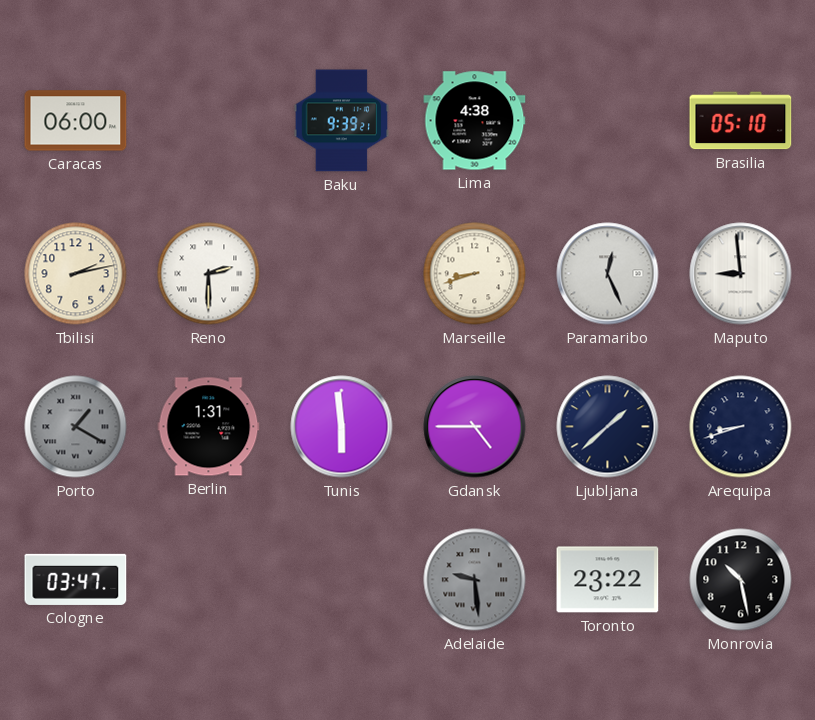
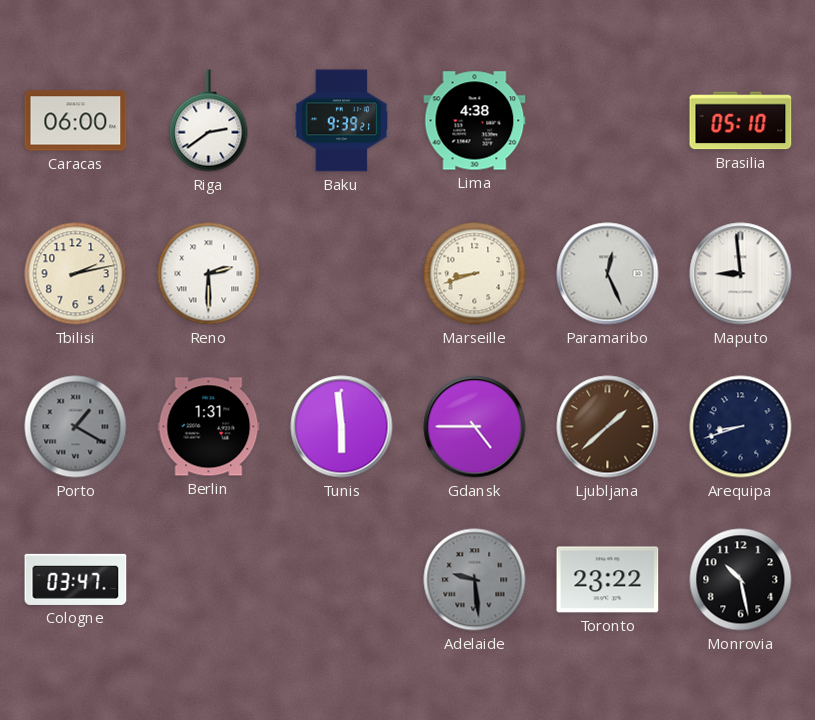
Riga: none -> 2:39
Ljubljana dial: navy -> brown
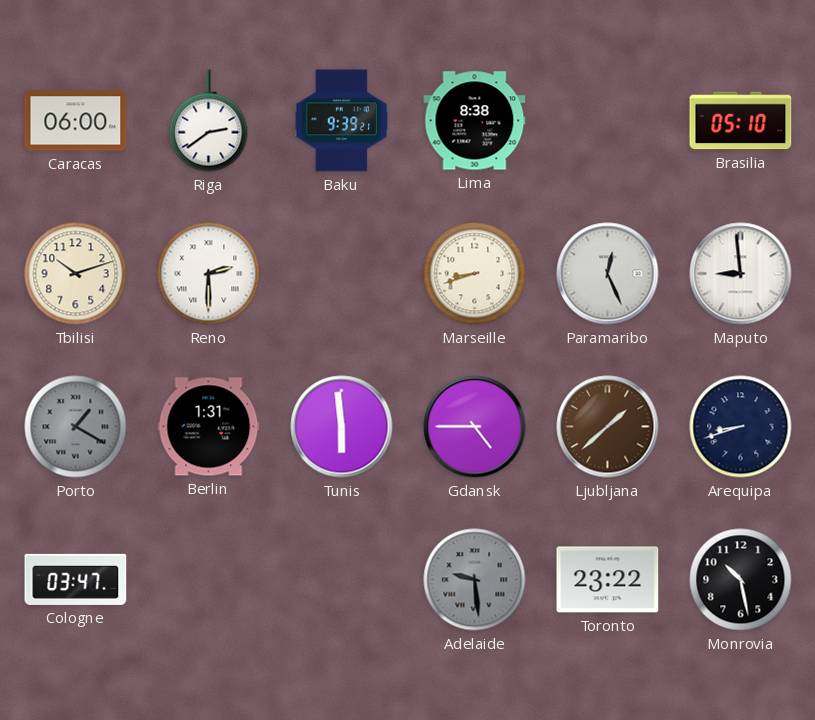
Lima: 4:38 -> 8:38
Tbilisi: 2:13 -> 10:12
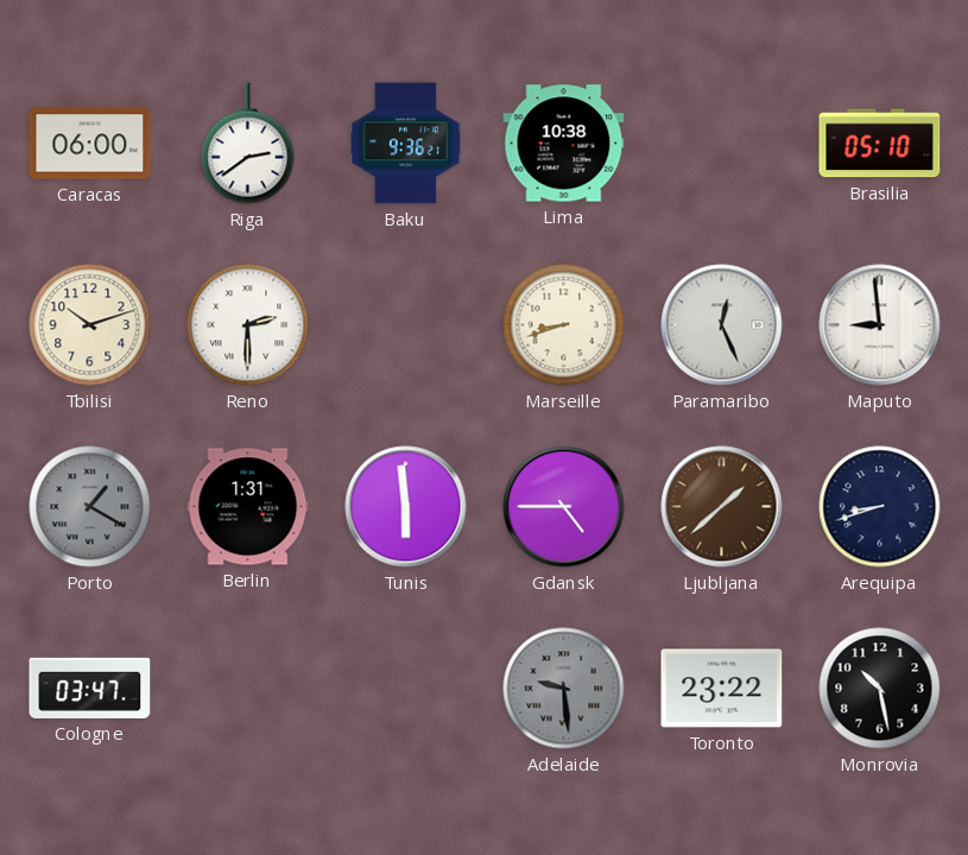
Baku: 9:39 -> 9:36
Lima: 8:38 -> 10:38
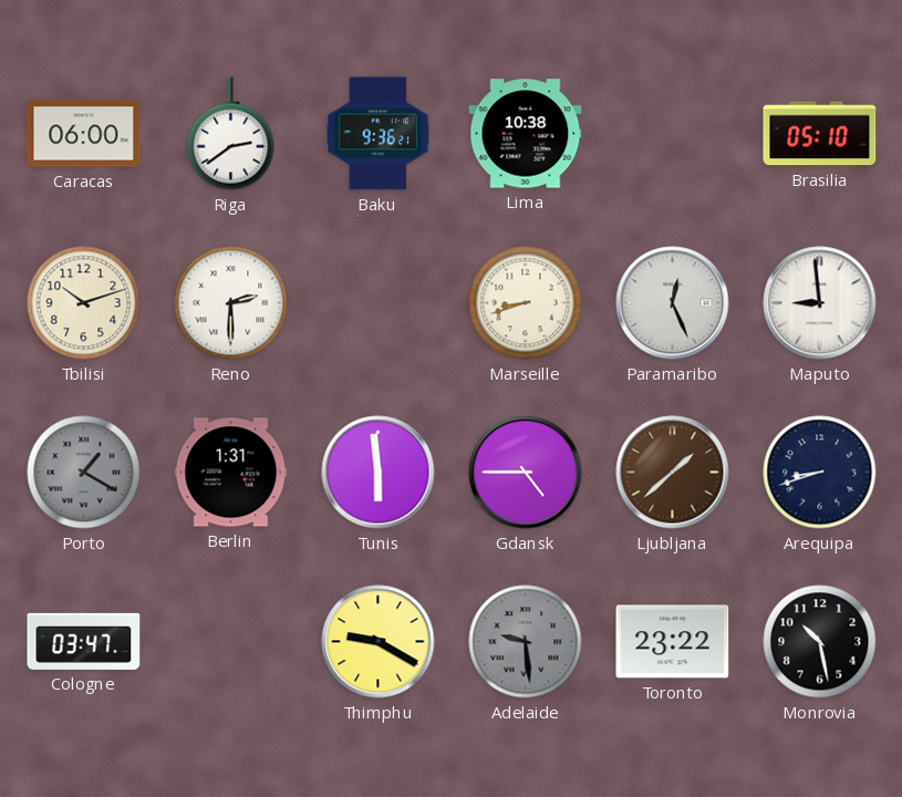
Thimphu: none -> 9:20
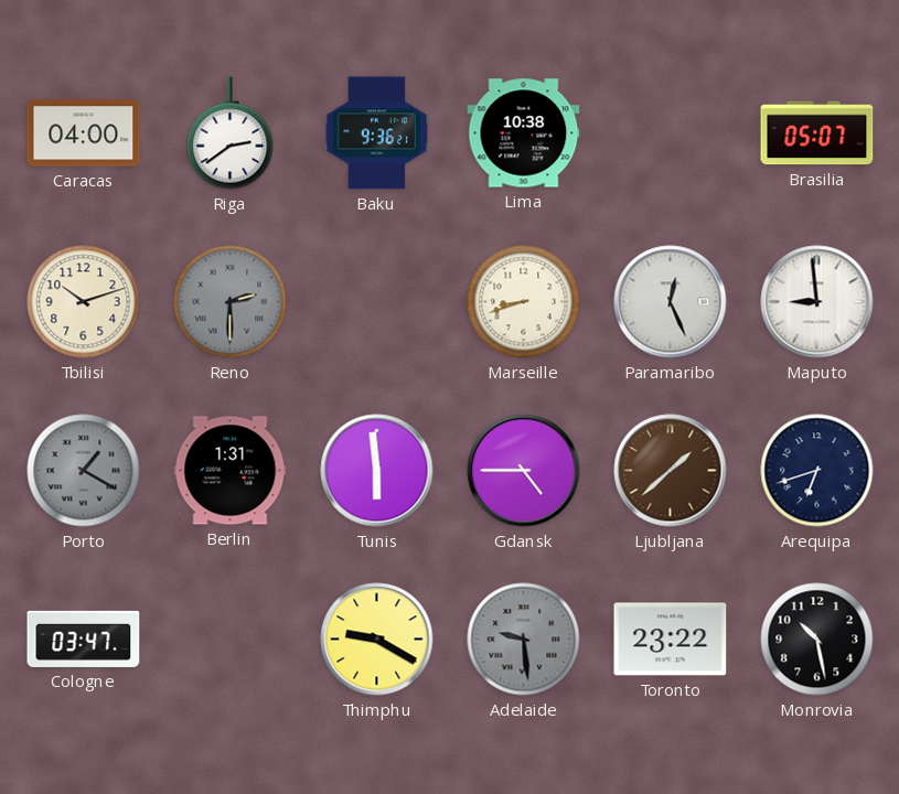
Caracas: 06:00 -> 04:00
Brasilia: 05:10 -> 05:07
Reno dial: white -> grey
Arequipa: 8:42 -> 6:42
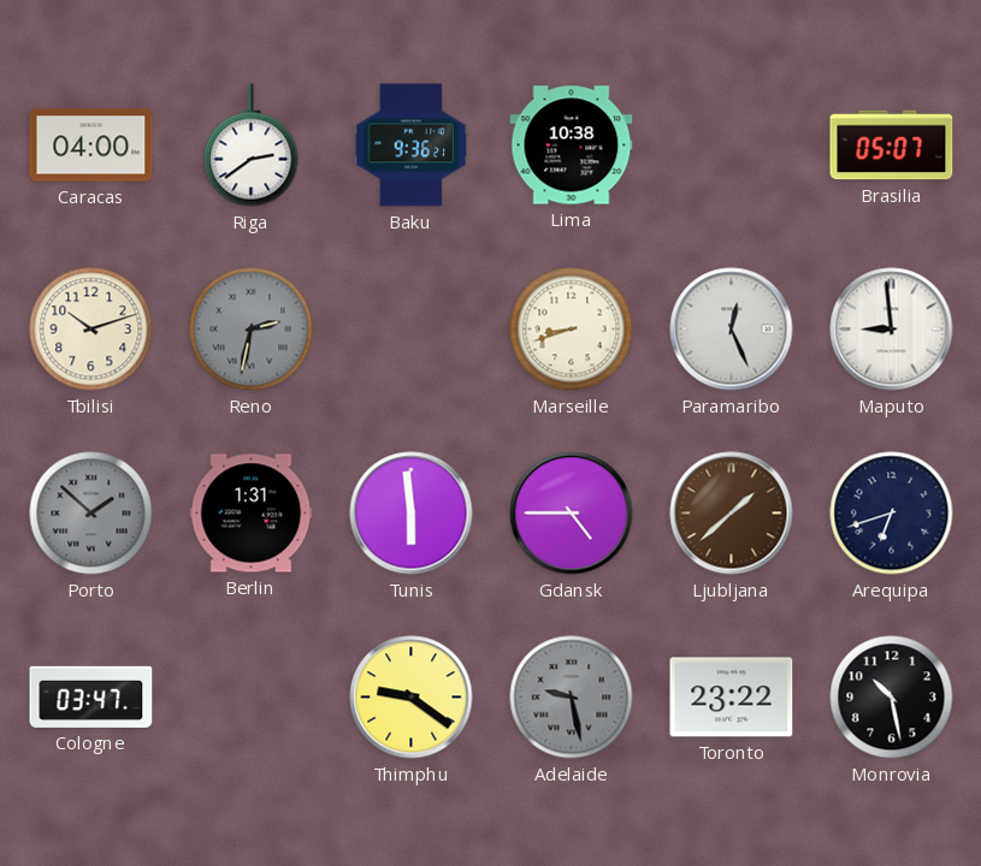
Reno: 2:30 -> 2:32
Porto: 1:20 -> 1:52
Thimphu: 9:20 -> 9:21
Adelaide: 9:29 -> 9:28
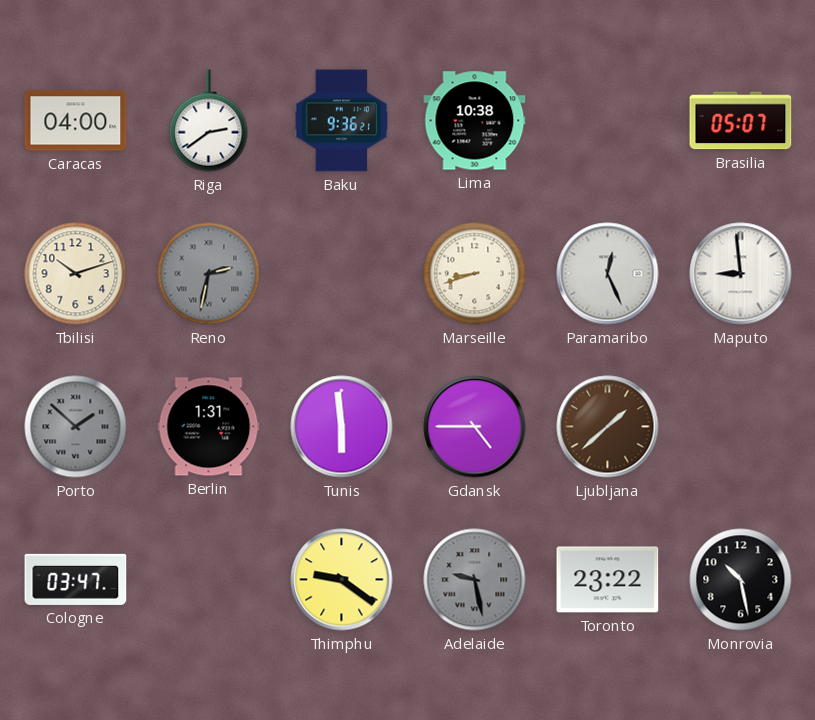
Arequipa: 6:42 -> none
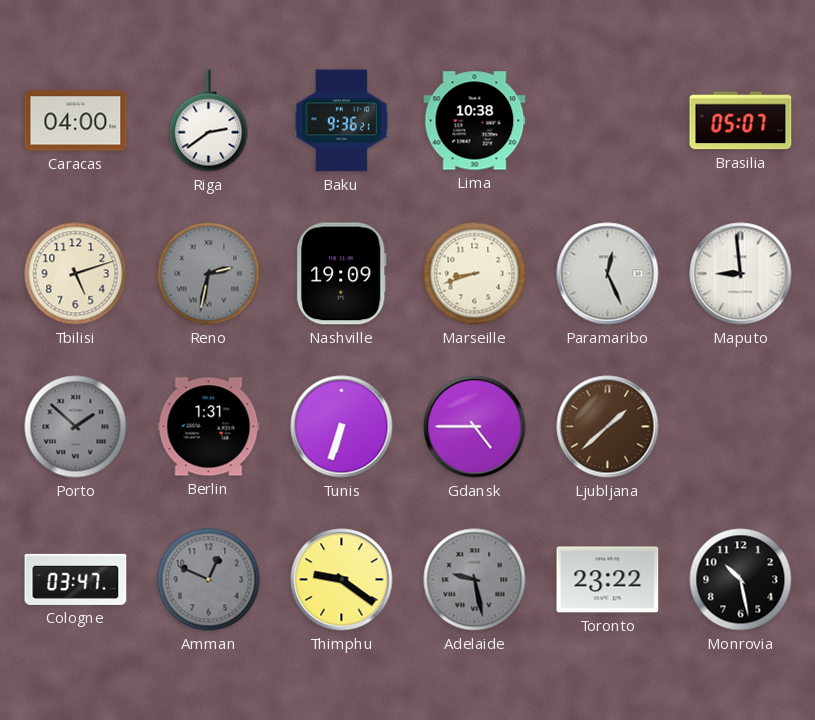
Tbilisi: 10:12 -> 5:12
Nashville: none -> 19:09
Tunis: 5:59 -> 6:33
Amman: none -> 12:49
